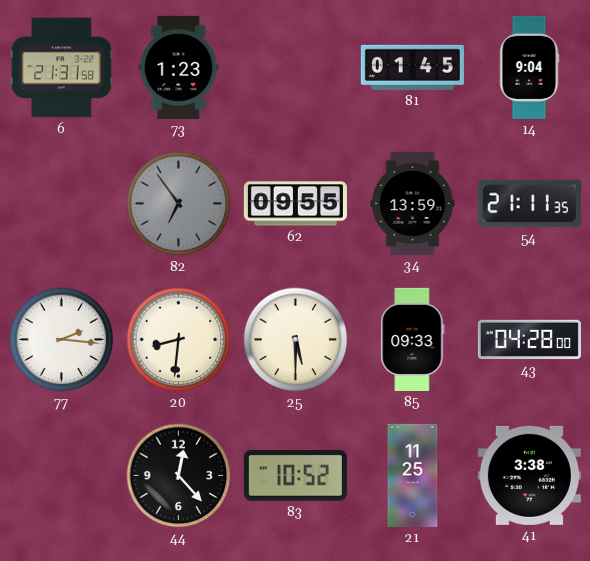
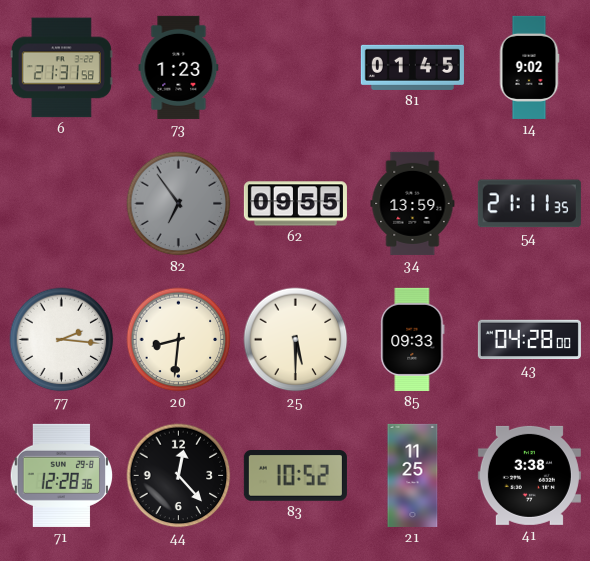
14: 9:04 -> 9:02
71: none -> 12:28
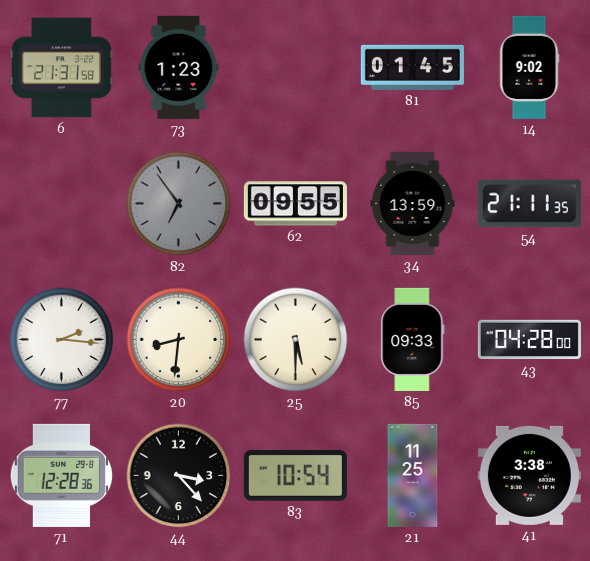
44: 12:23 -> 3:23
83: 10:52 -> 10:54
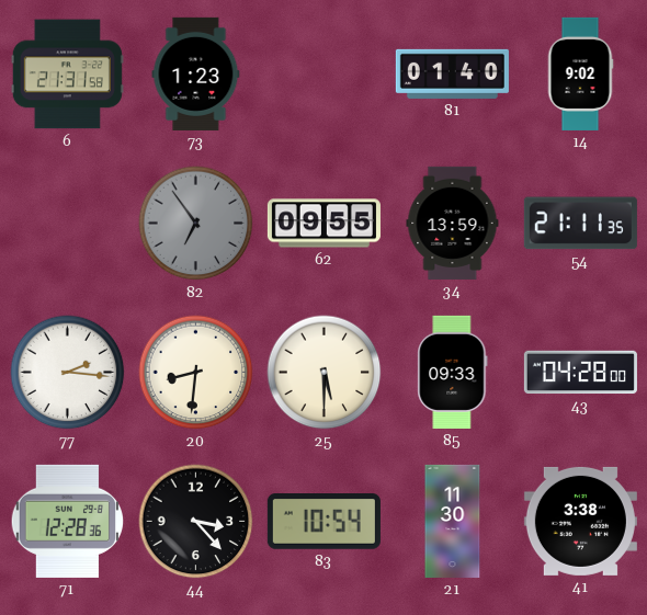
81: 01:45 -> 01:40
21: 11:25 -> 11:30
